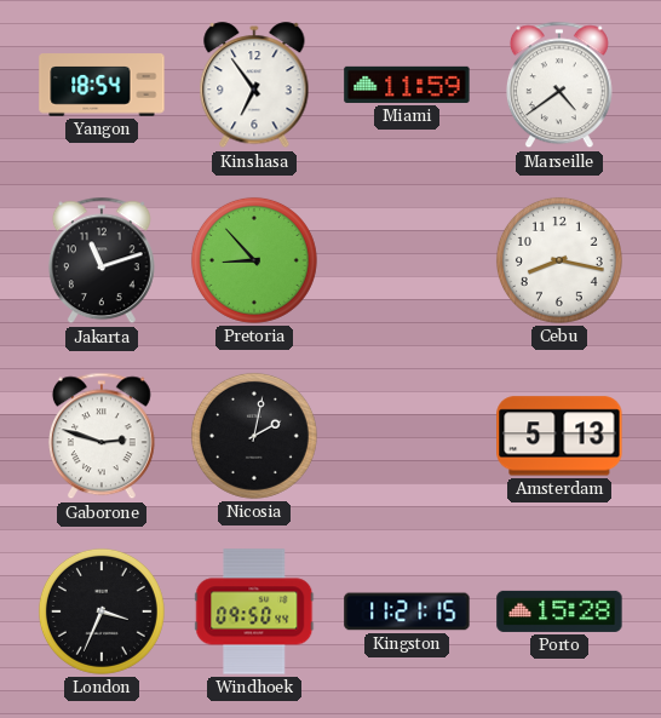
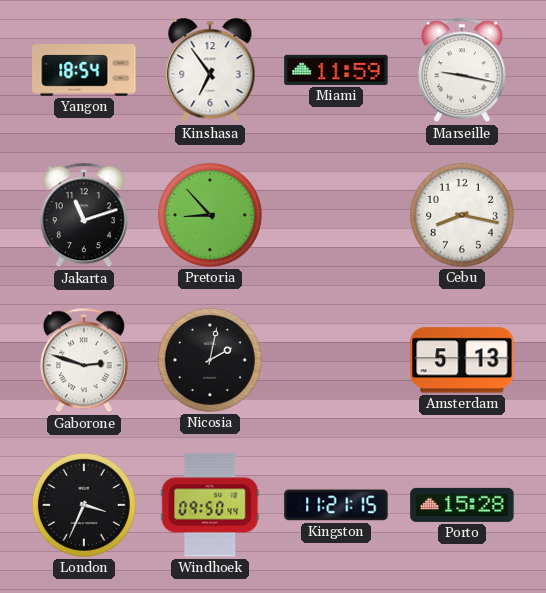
Marseille: 4:39 -> 9:17
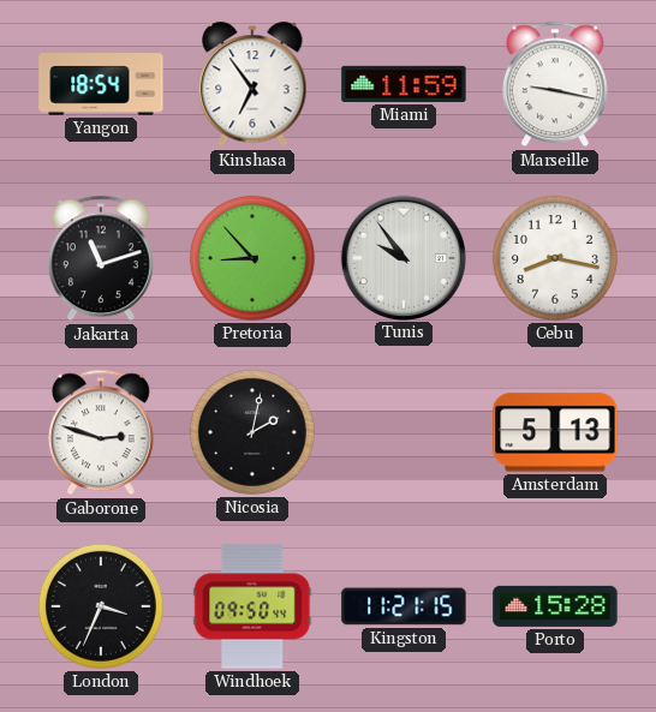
Tunis: none -> 9:54
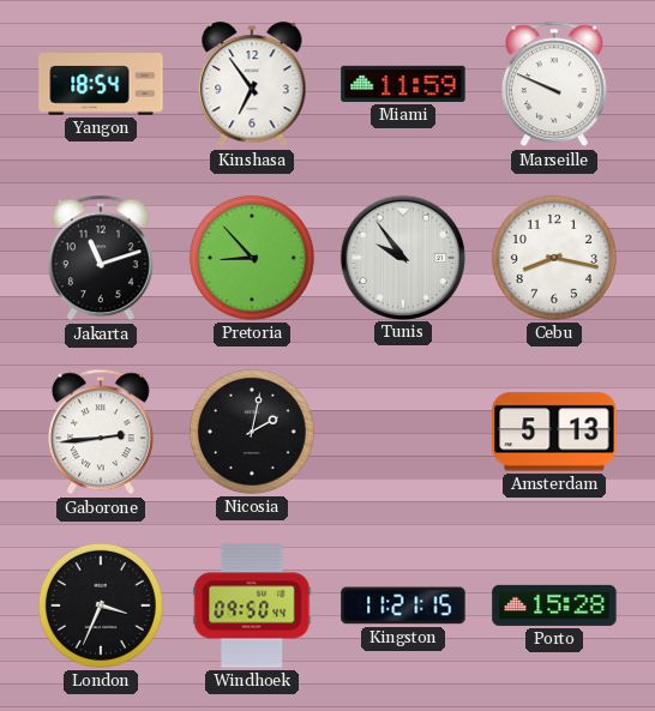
Marseille: 9:17 -> 9:49
Gaborone: 2:48 -> 2:44
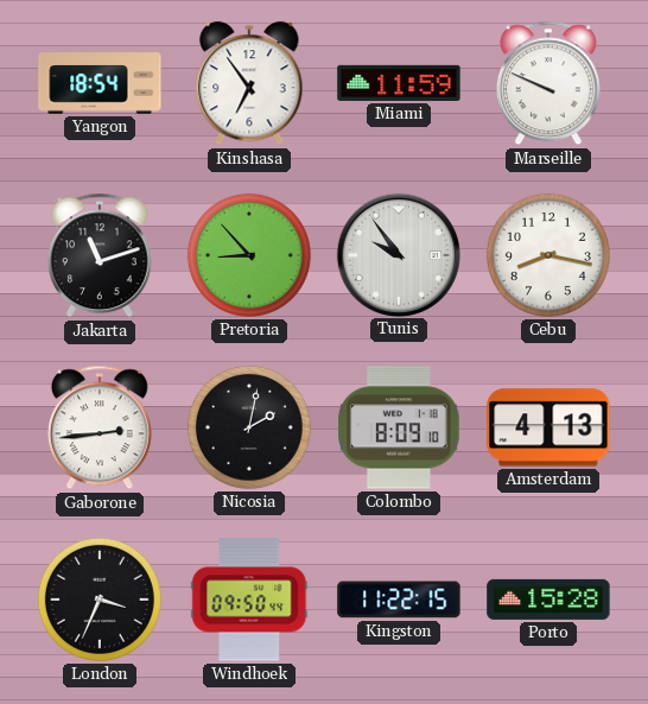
Colombo: none -> 8:09
Amsterdam: 5:13 -> 4:13
Kingston: 11:21 -> 11:22
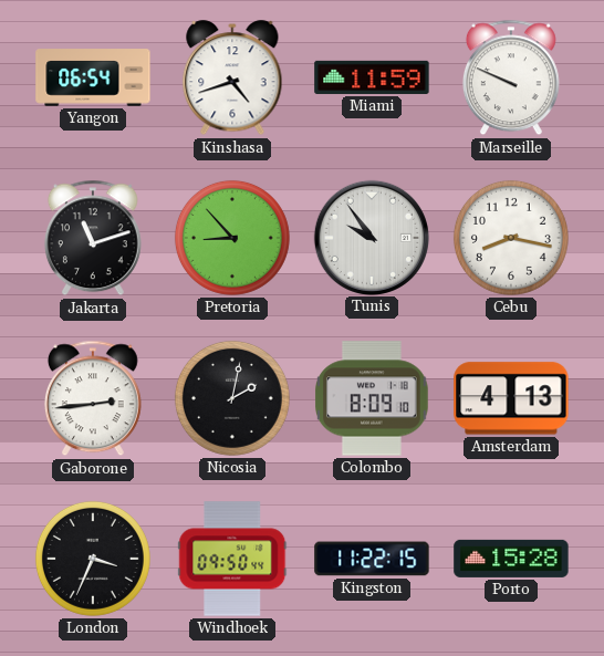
Yangon: 18:54 -> 06:54
Kinshasa: 6:54 -> 4:42
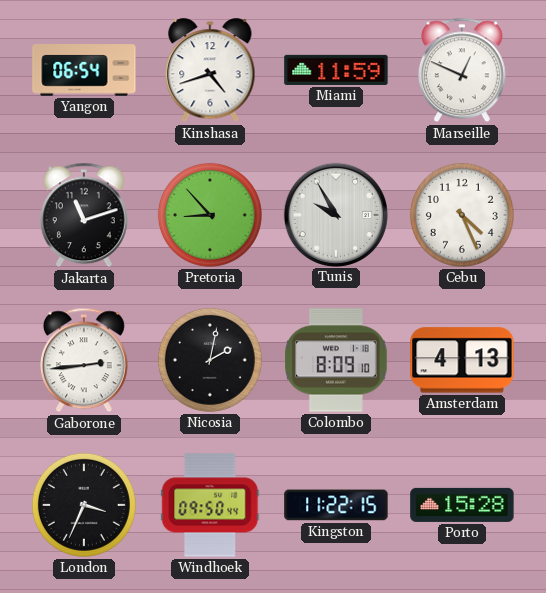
Marseille: 9:49 -> 12:49
Tunis: 9:54 -> 9:55
Cebu: 8:17 -> 4:26
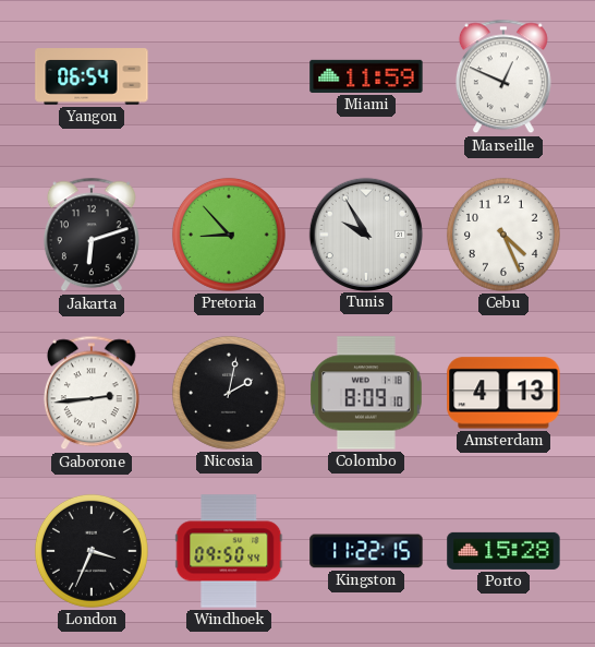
Kinshasa: 4:42 -> none
Jakarta: 11:12 -> 6:12
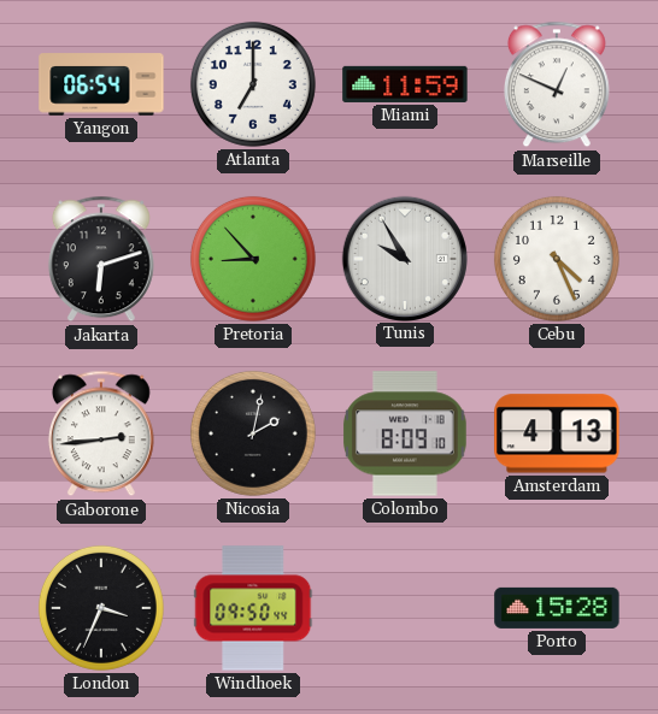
Atlanta: none -> 7:00
Kingston: 11:22 -> none
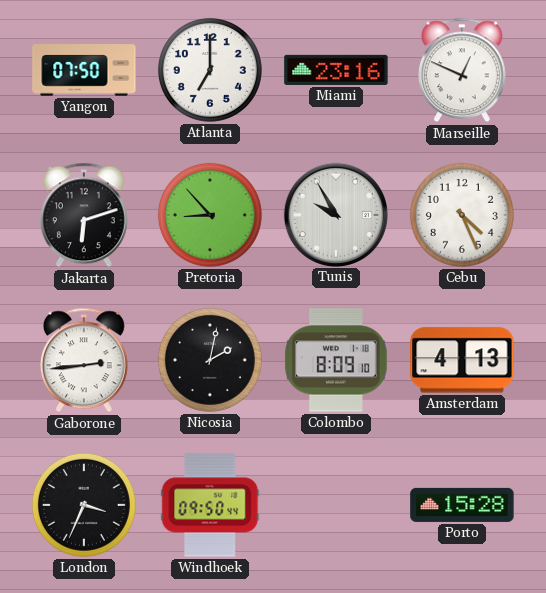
Yangon: 06:54 -> 07:50
Miami: 11:59 -> 23:16
